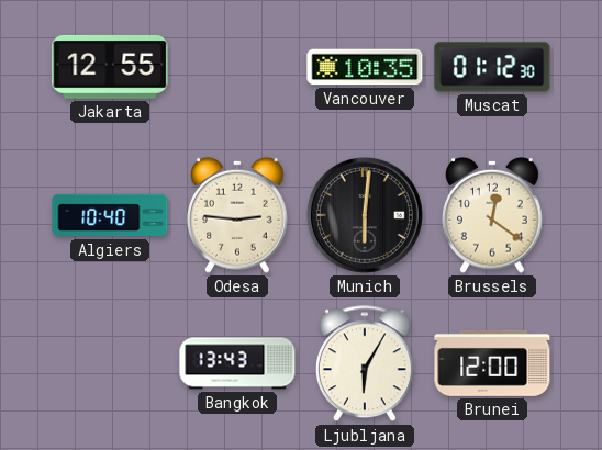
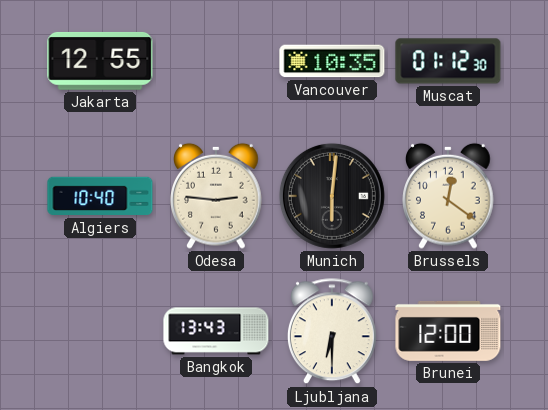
Ljubljana: 6:05 -> 6:30
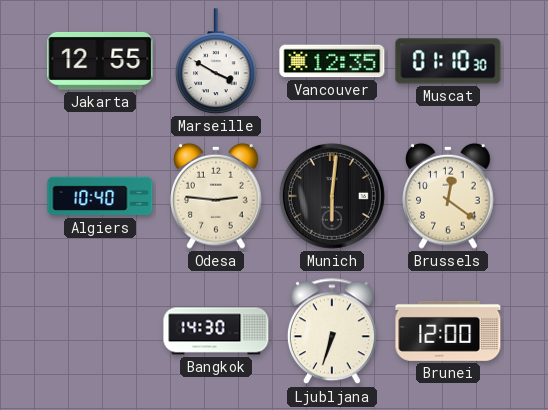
Marseille: none -> 3:50
Vancouver: 10:35 -> 12:35
Muscat: 01:12 -> 01:10
Bangkok: 13:43 -> 14:30
Ljubljana: 6:30 -> 6:33
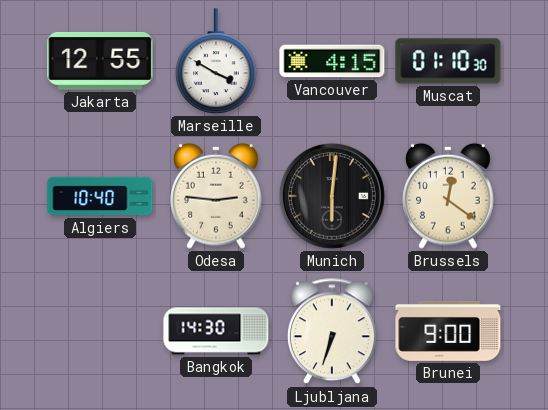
Vancouver: 12:35 -> 4:15
Brunei: 12:00 -> 9:00
